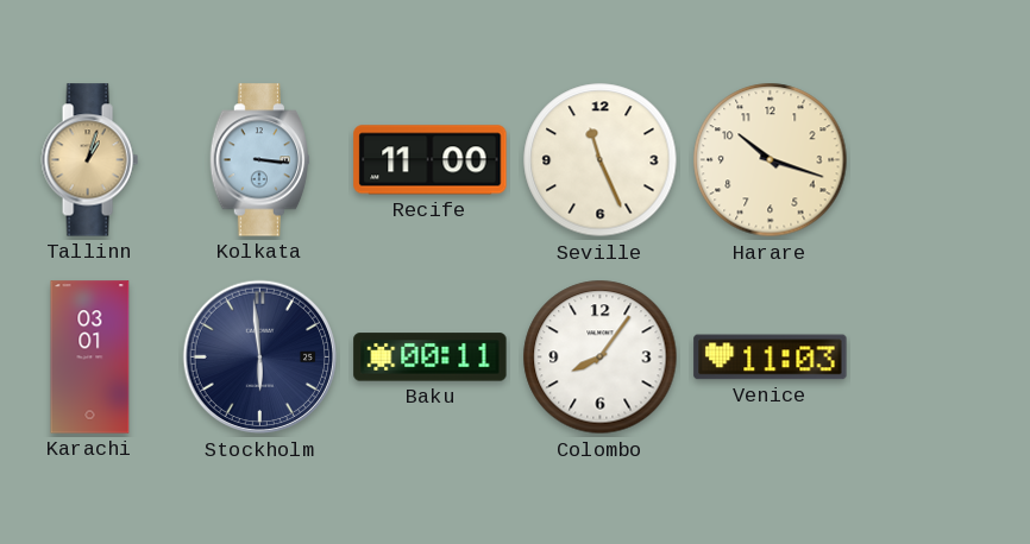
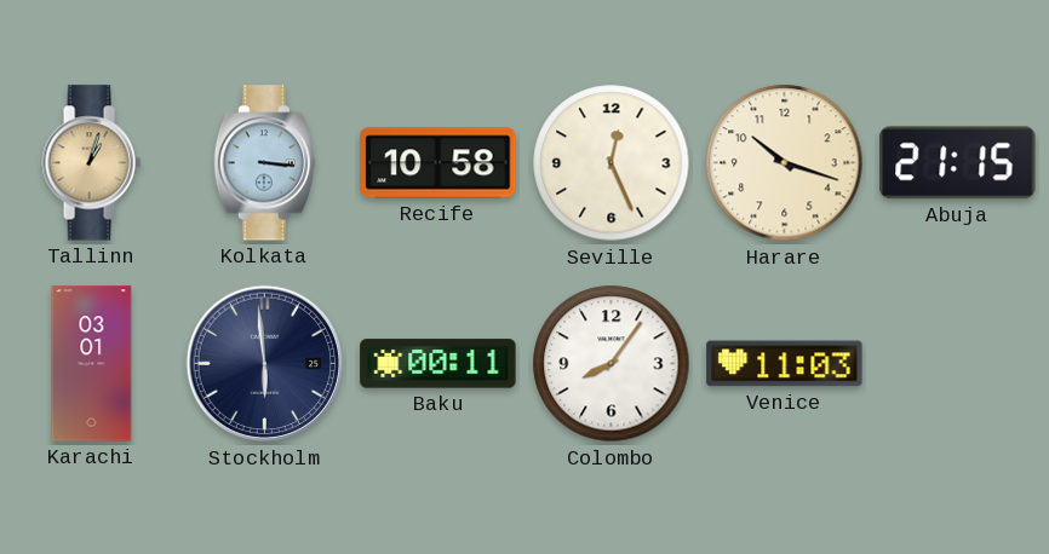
Recife: 11:00 -> 10:58
Seville: 11:26 -> 12:26
Abuja: none -> 21:15
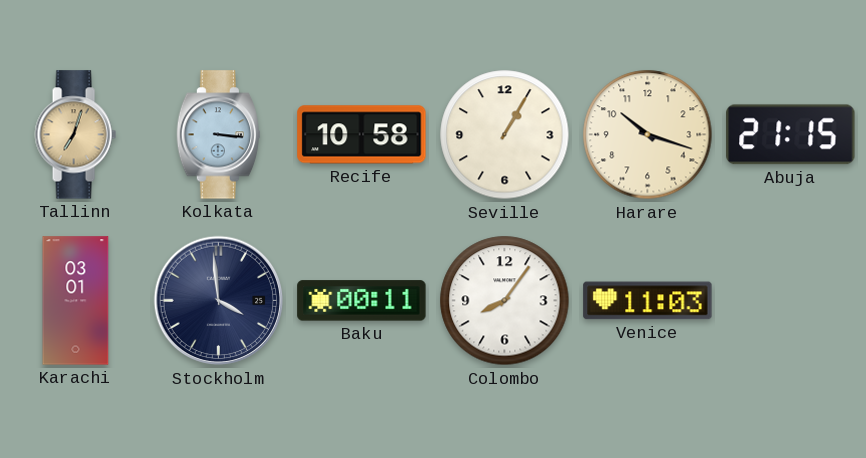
Tallinn: 1:03 -> 7:03
Seville: 12:26 -> 1:05
Stockholm: 5:59 -> 3:59
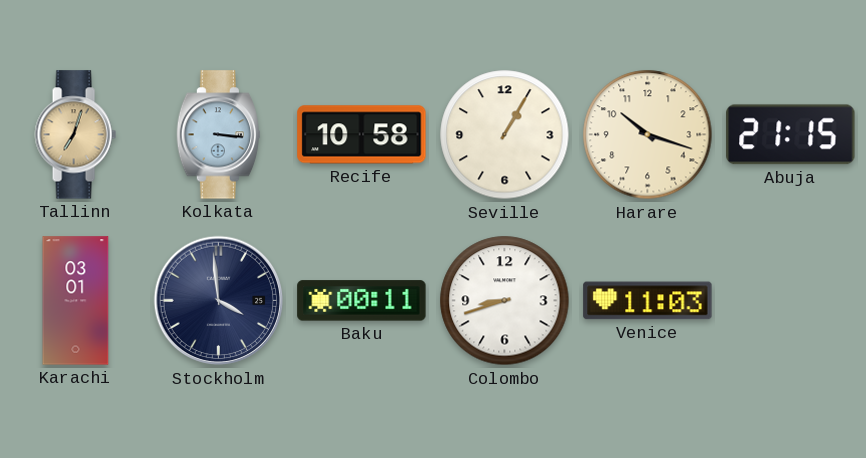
Colombo: 8:06 -> 8:42
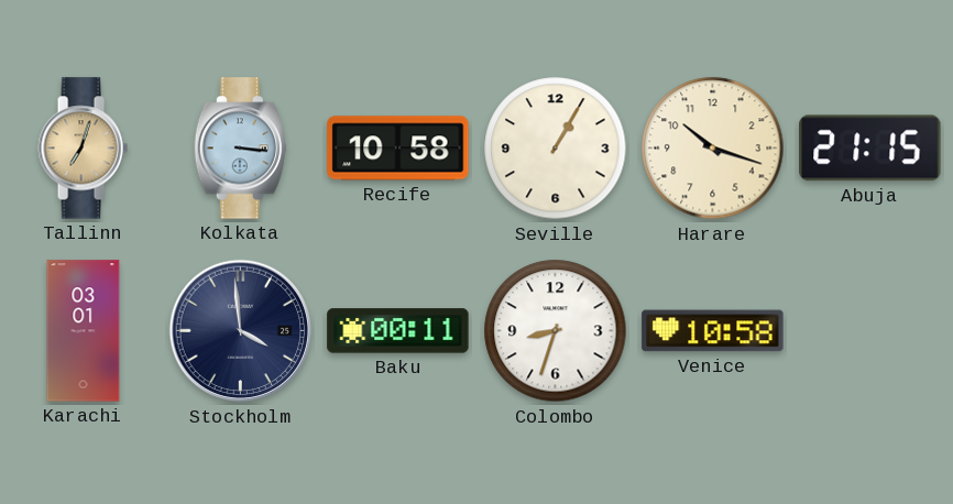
Colombo: 8:42 -> 8:33
Venice: 11:03 -> 10:58
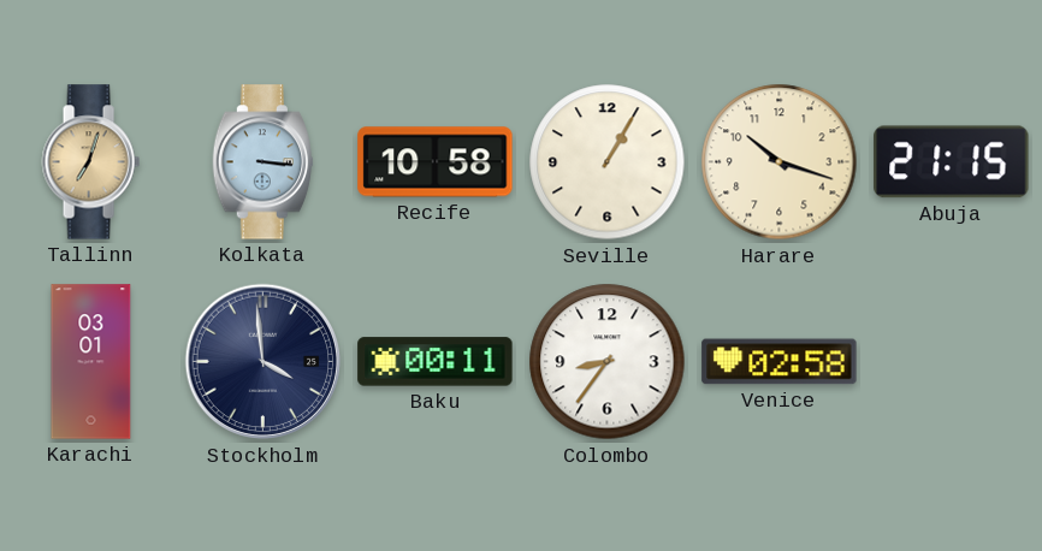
Colombo: 8:33 -> 8:36
Venice: 10:58 -> 02:58
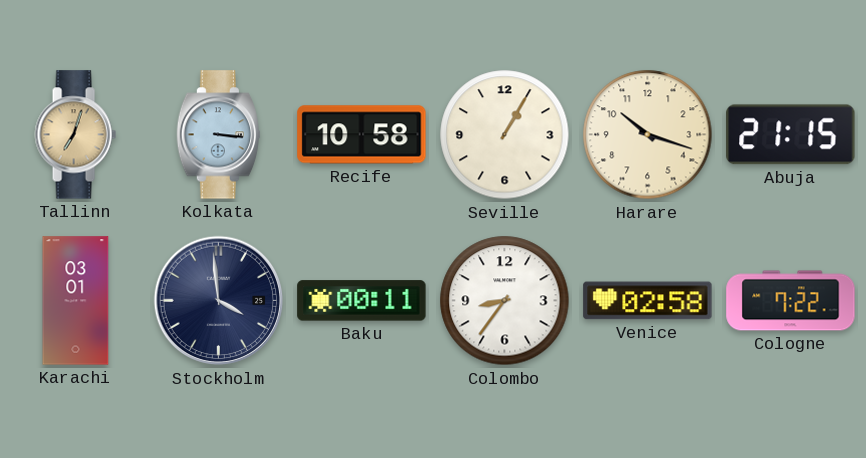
Cologne: none -> 7:22
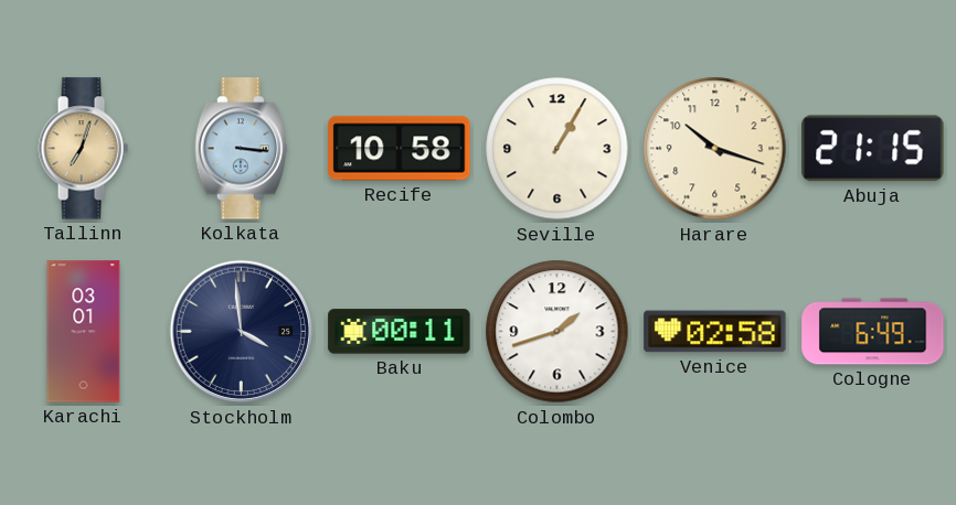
Colombo: 8:36 -> 1:42
Cologne: 7:22 -> 6:49
